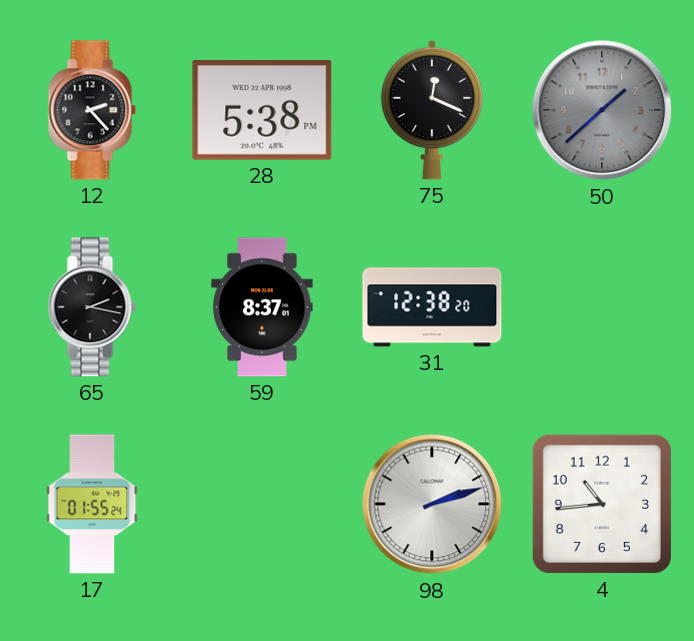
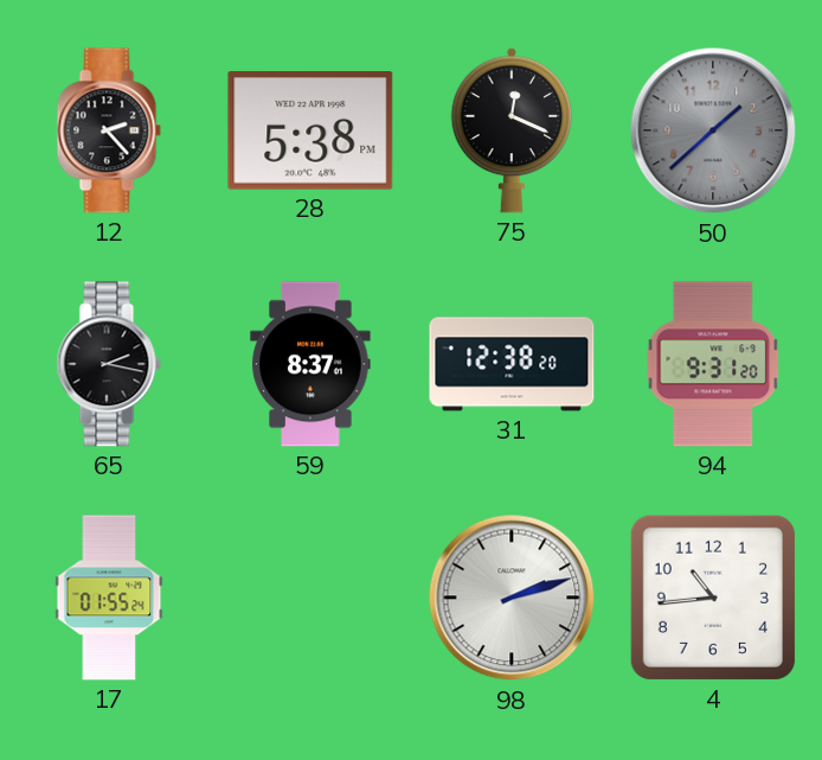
94: none -> 9:31
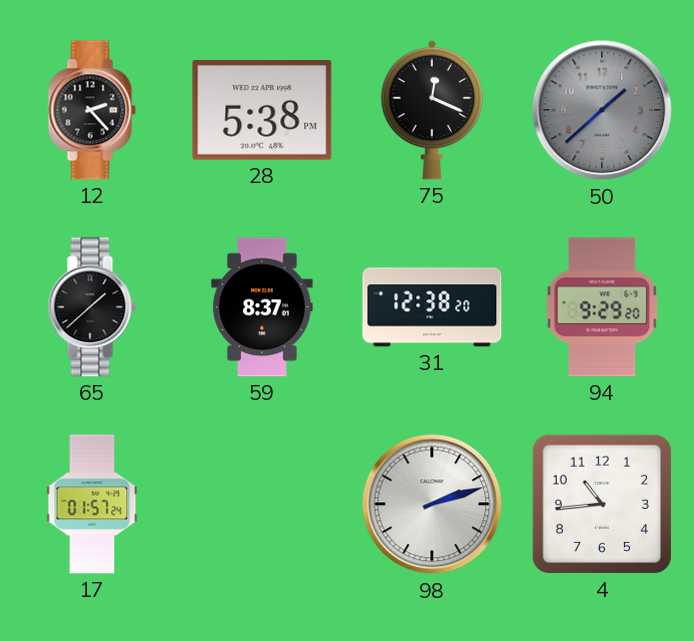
65: 2:17 -> 1:38
94: 9:31 -> 9:29
17: 01:55 -> 01:57
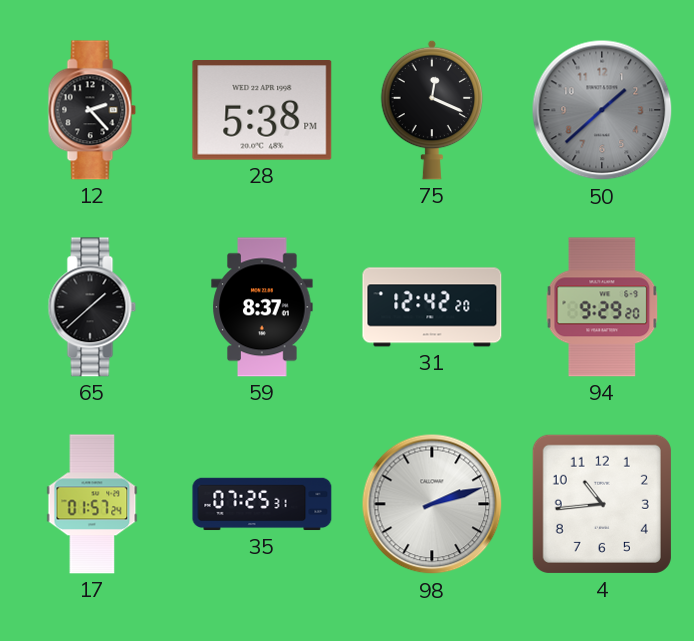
31: 12:38 -> 12:42
35: none -> 07:25
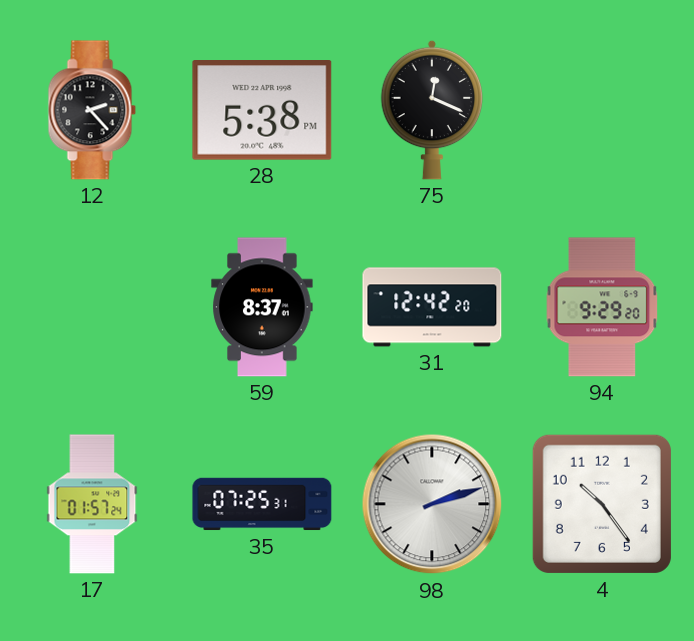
50: 1:38 -> none
65: 1:38 -> none
4: 10:44 -> 10:24
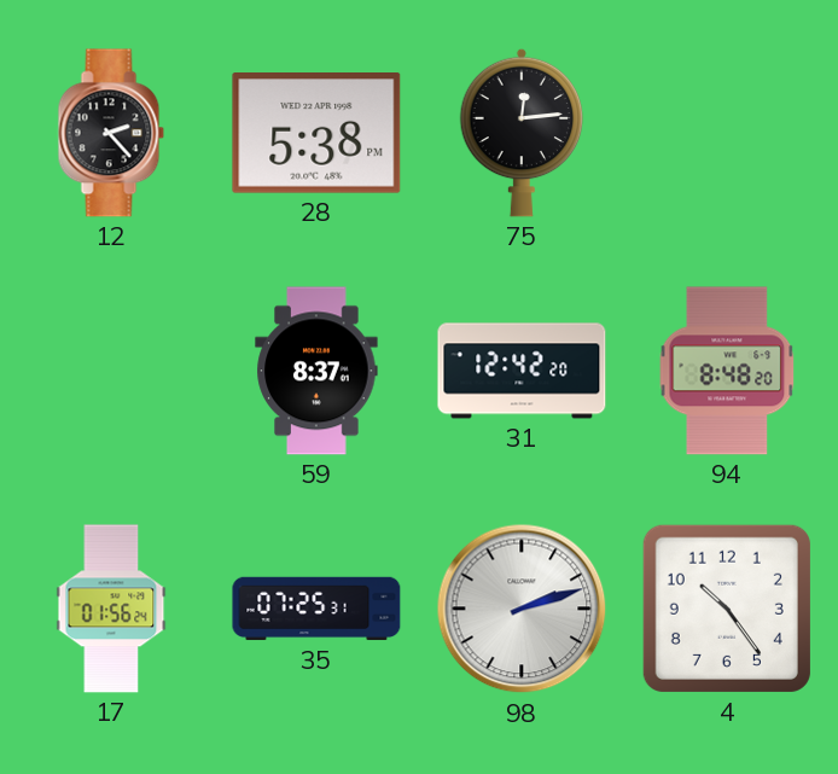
75: 12:19 -> 12:14
94: 9:29 -> 8:48
17: 01:57 -> 01:56
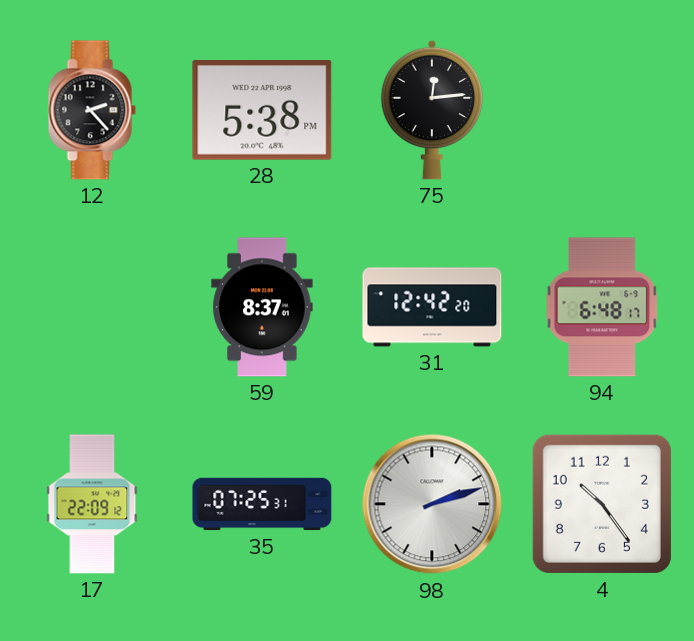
94: 8:48 -> 6:48
17: 01:56 -> 22:09
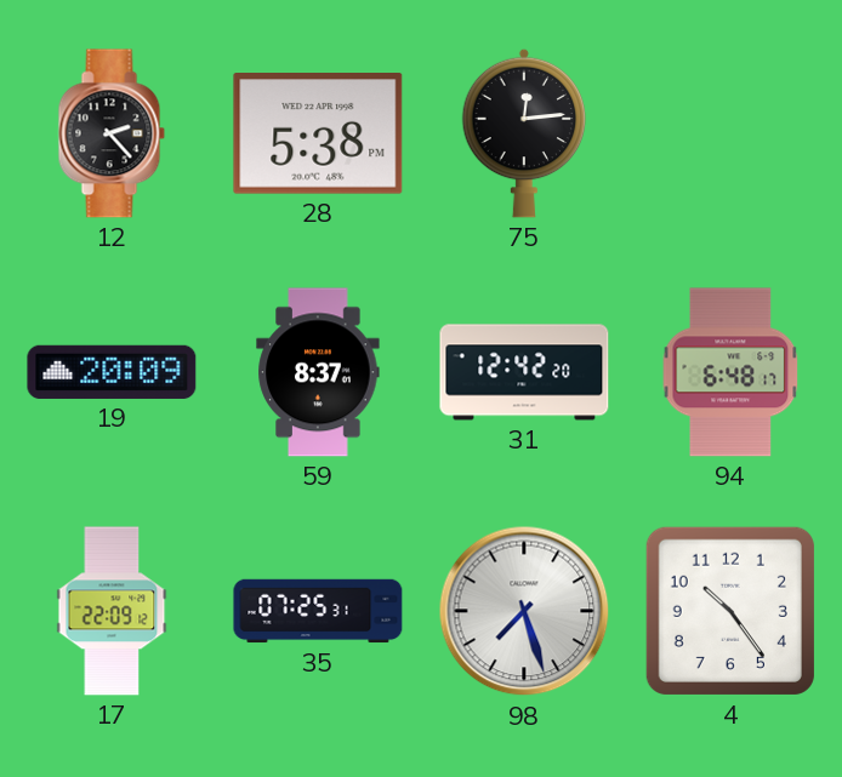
19: none -> 20:09
98: 2:12 -> 7:27
